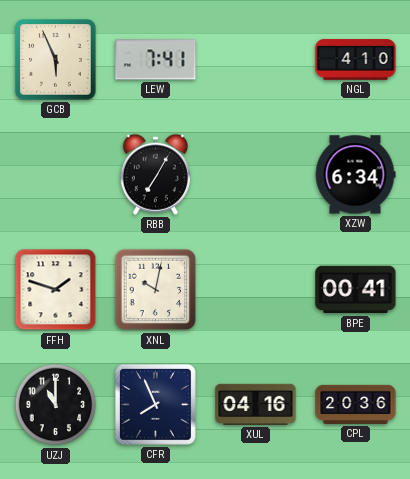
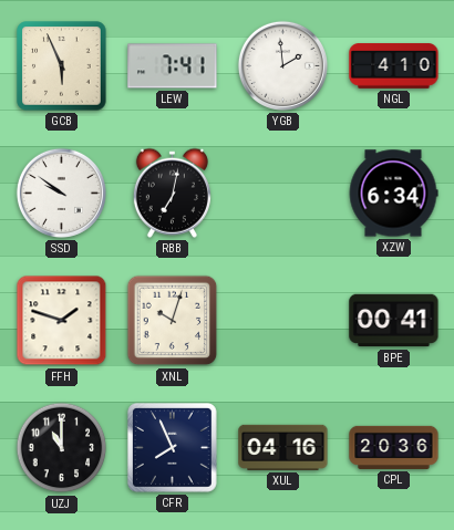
YGB: none -> 1:59
SSD: none -> 9:51
RBB: 7:05 -> 7:02
XNL: 10:02 -> 10:03
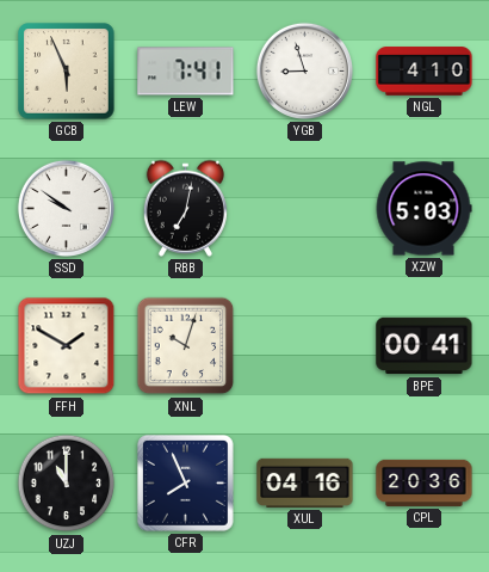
YGB: 1:59 -> 8:57
XZW: 6:34 -> 5:03
FFH: 1:48 -> 1:50
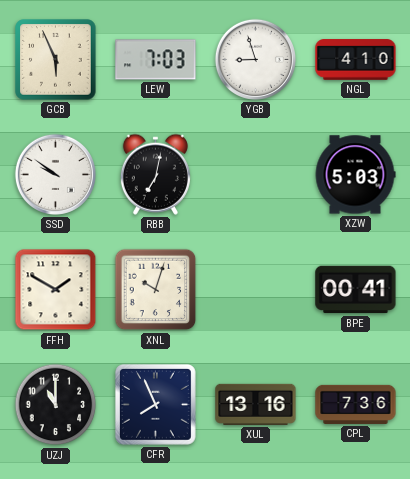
LEW: 7:41 -> 7:03
XUL: 04:16 -> 13:16
CPL: 20:36 -> 7:36
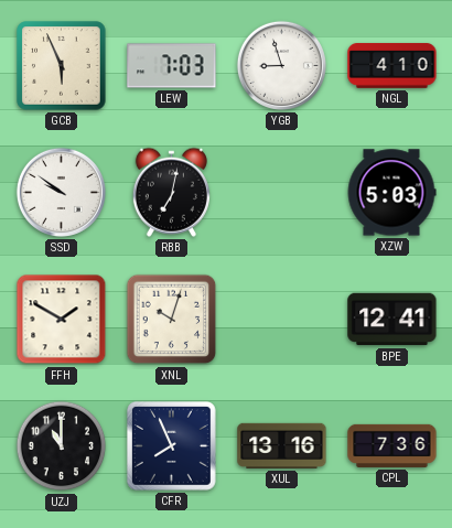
BPE: 00:41 -> 12:41
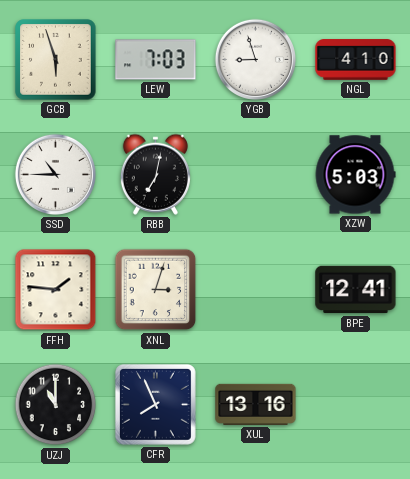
GCB: 5:56 -> 5:57
SSD: 9:51 -> 10:45
FFH: 1:50 -> 1:46
XNL: 10:03 -> 3:03
CPL: 7:36 -> none
